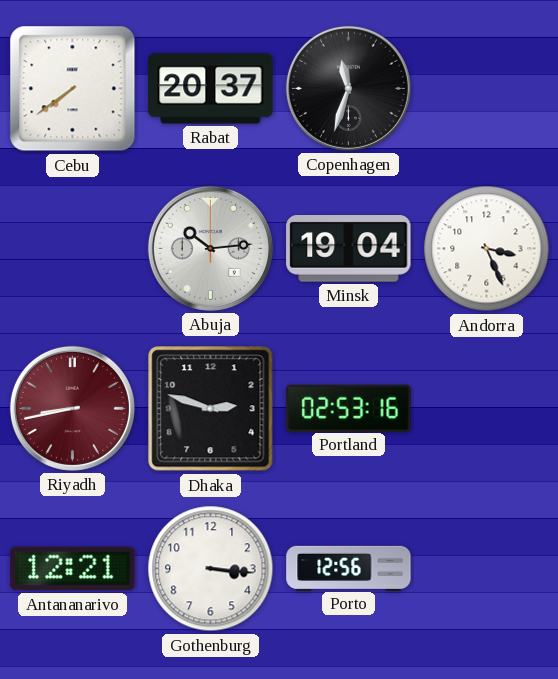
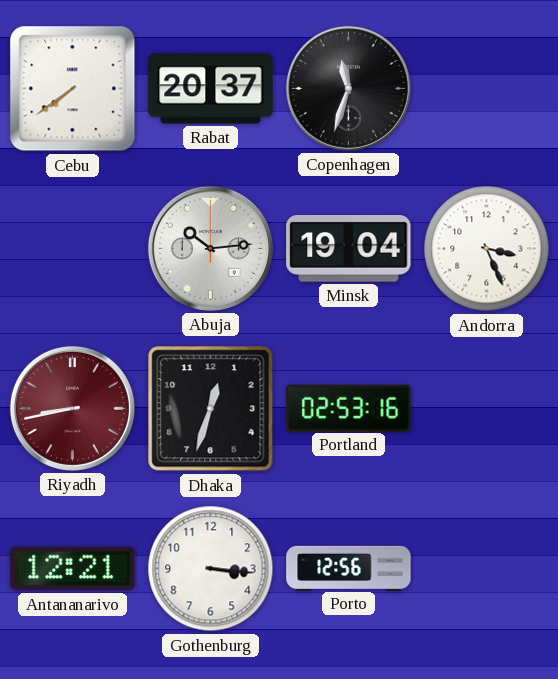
Dhaka: 2:48 -> 12:33
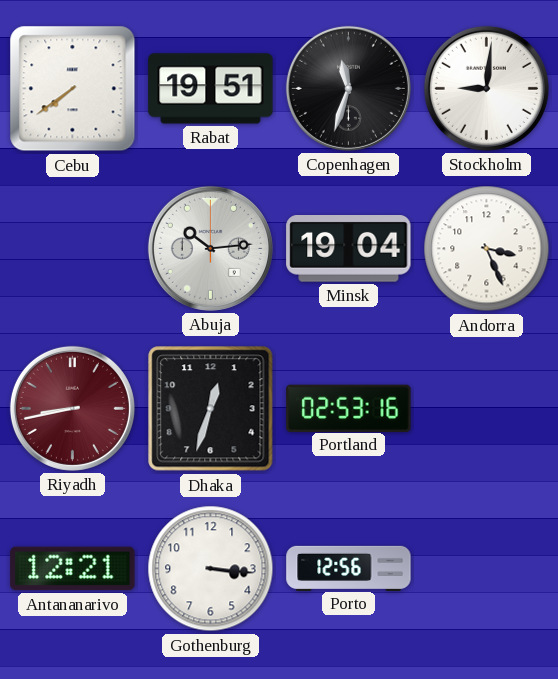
Rabat: 20:37 -> 19:51
Stockholm: none -> 9:01
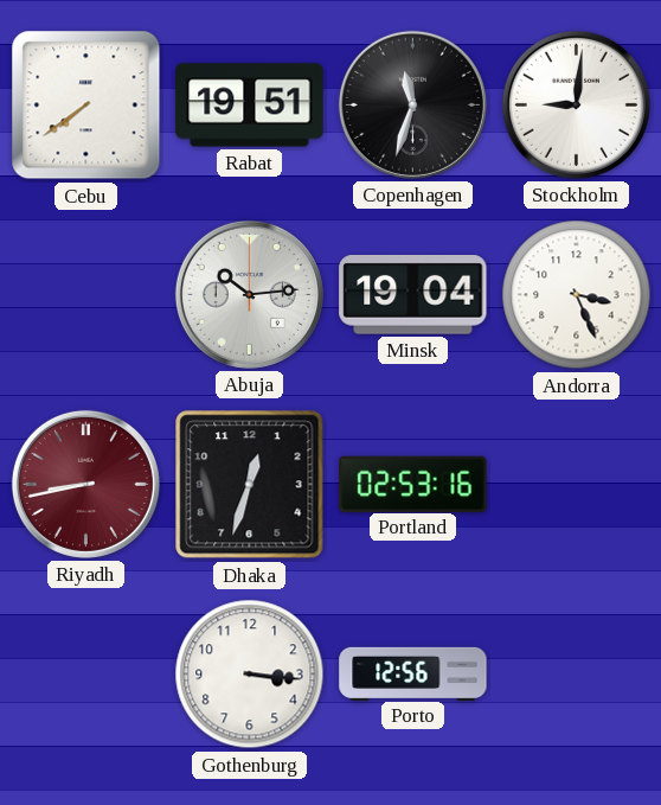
Antananarivo: 12:21 -> none
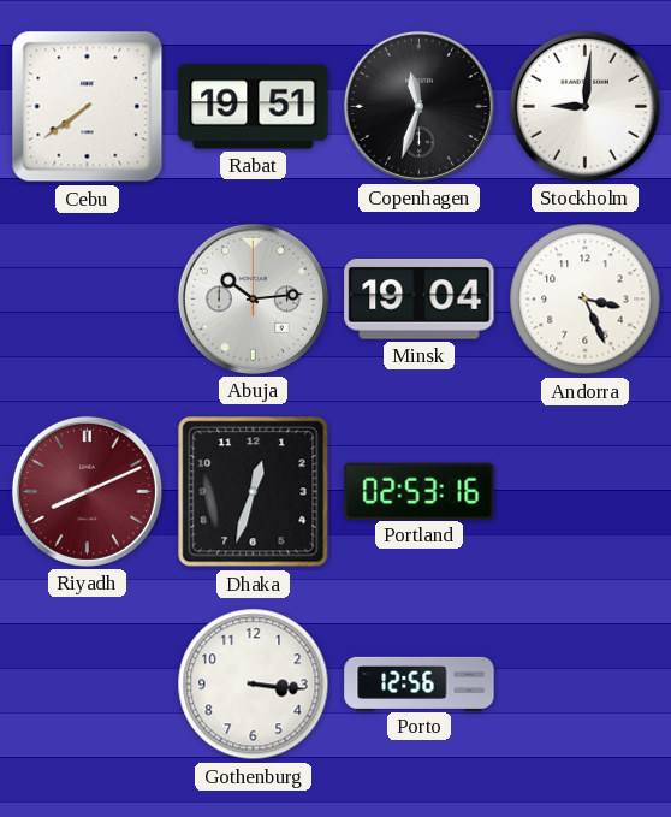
Riyadh: 8:43 -> 8:11
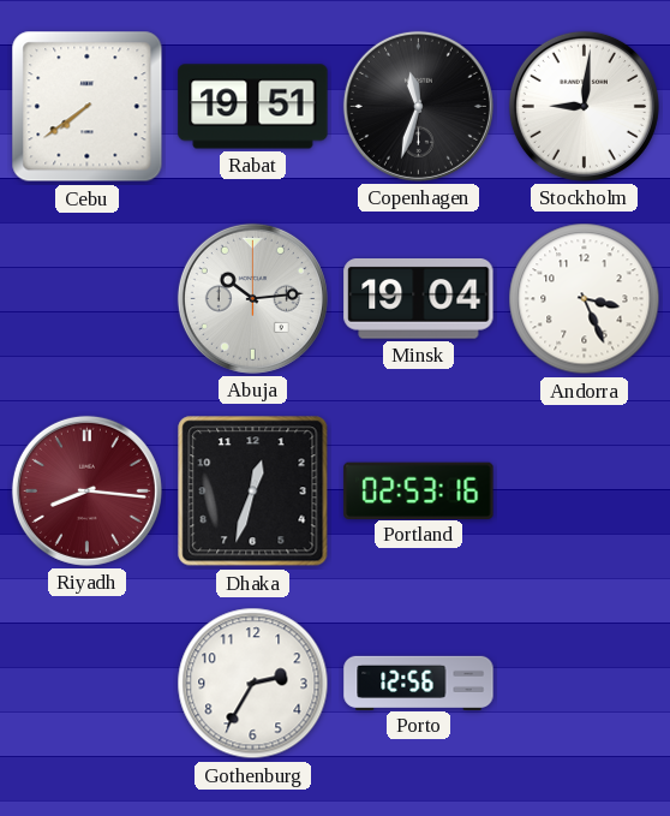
Riyadh: 8:11 -> 8:16
Gothenburg: 3:16 -> 2:35
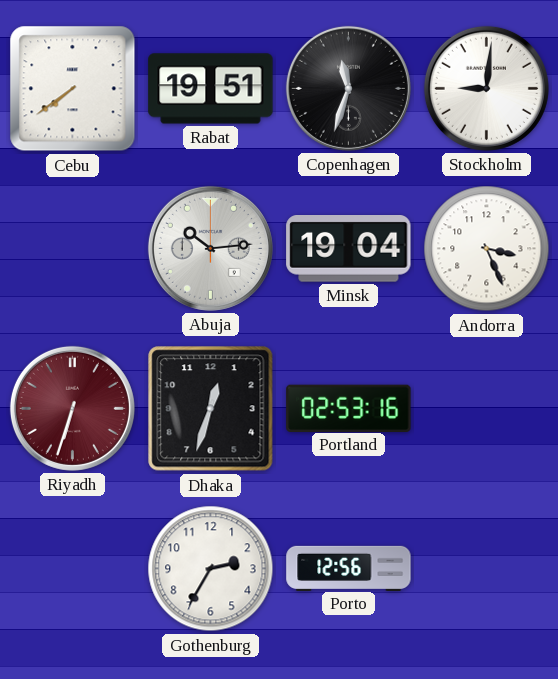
Riyadh: 8:16 -> 6:33
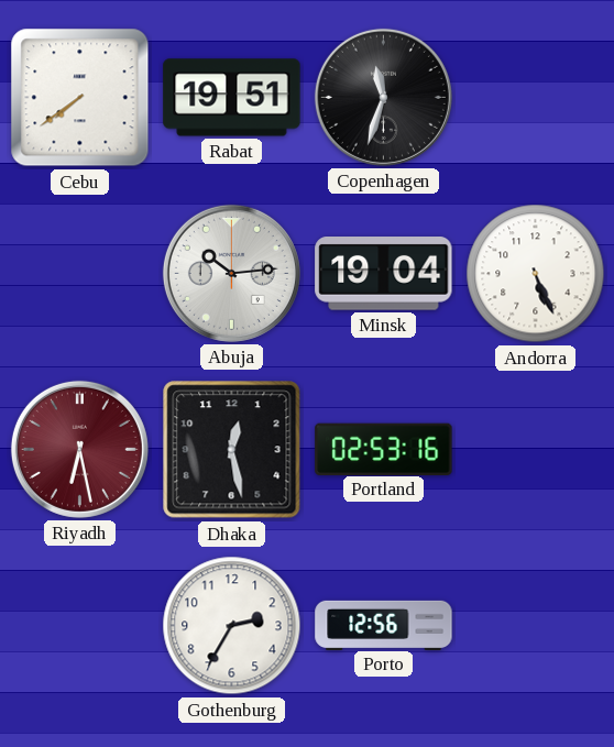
Stockholm: 9:01 -> none
Andorra: 3:26 -> 5:26
Riyadh: 6:33 -> 6:28
Dhaka: 12:33 -> 12:28
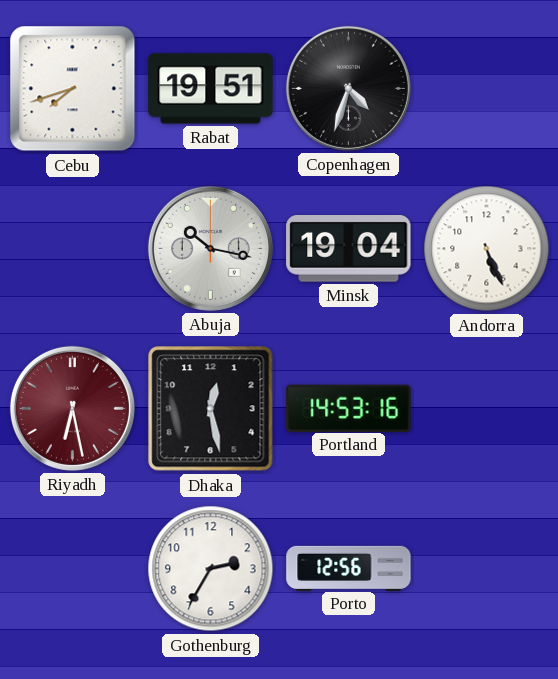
Cebu: 7:39 -> 7:42
Copenhagen: 11:33 -> 4:33
Abuja: 10:14 -> 10:17
Portland: 02:53 -> 14:53
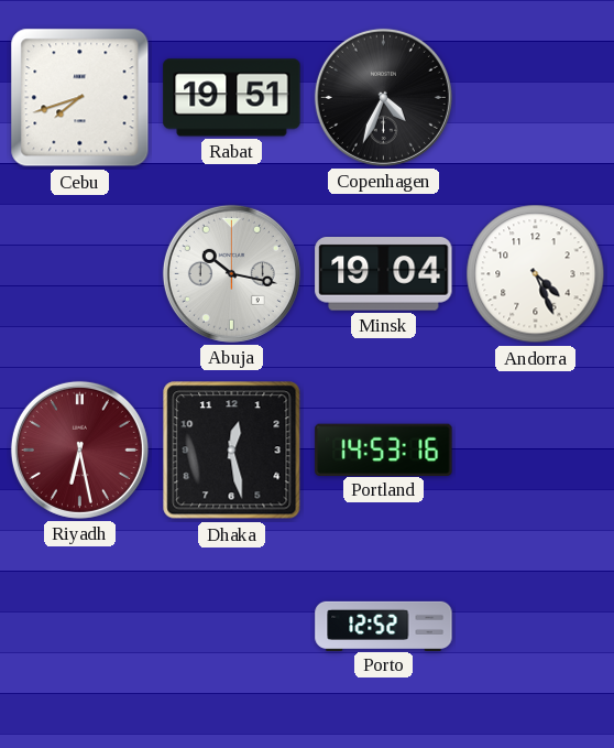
Copenhagen: 4:33 -> 4:34
Andorra: 5:26 -> 4:26
Gothenburg: 2:35 -> none
Porto: 12:56 -> 12:52
